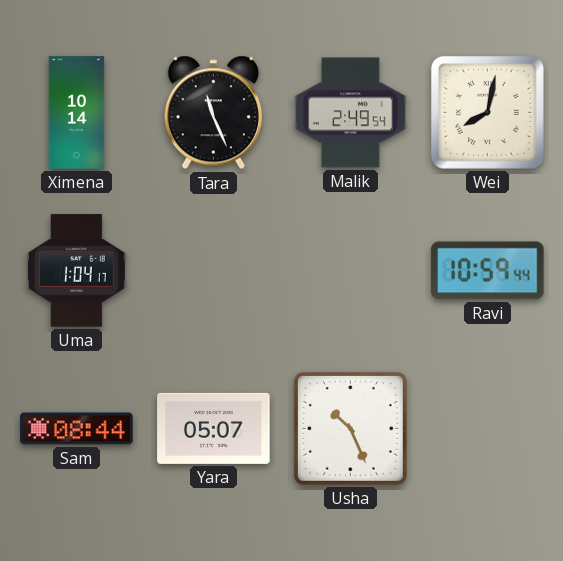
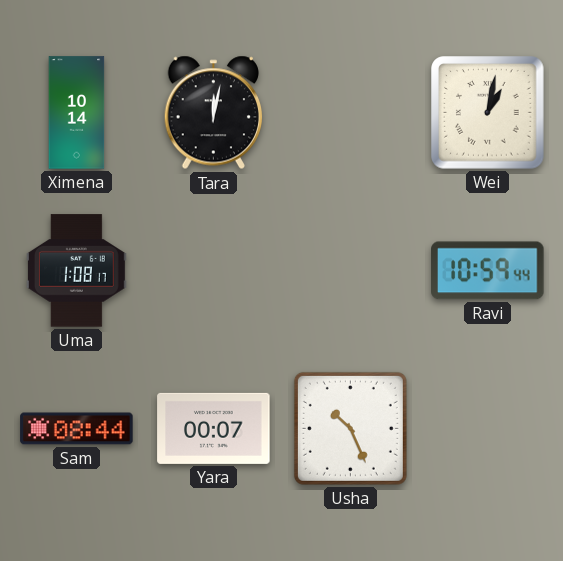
Tara: 11:26 -> 12:02
Malik: 2:49 -> none
Wei: 8:02 -> 1:02
Uma: 1:04 -> 1:08
Yara: 05:07 -> 00:07
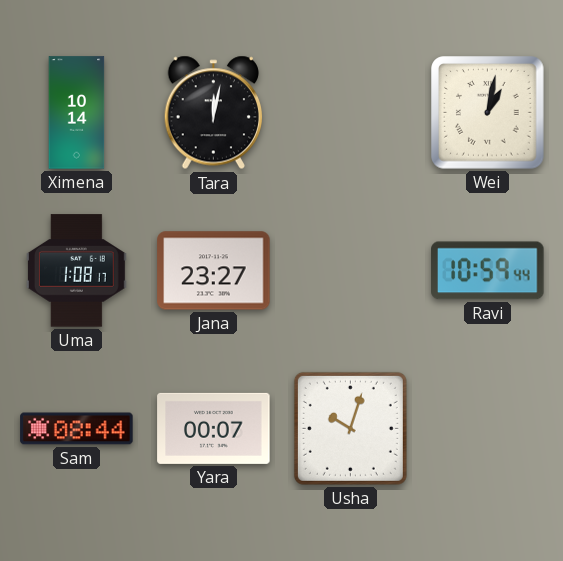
Jana: none -> 23:27
Usha: 10:26 -> 10:03
